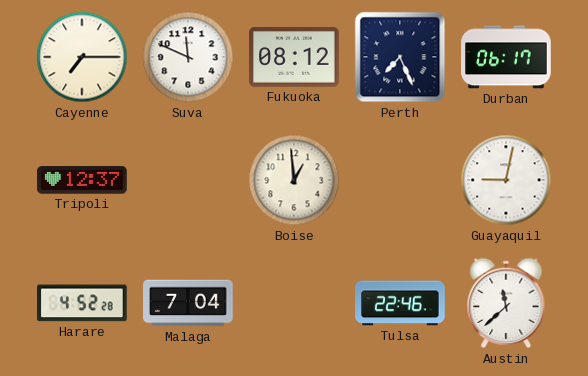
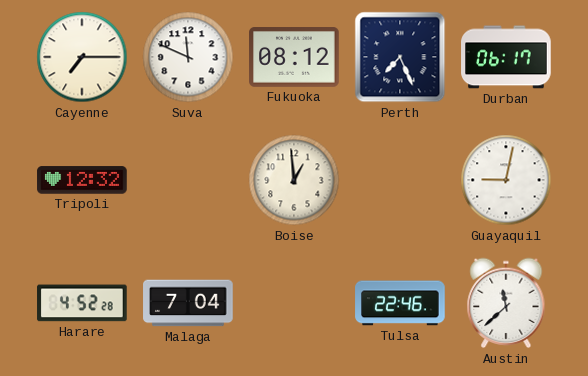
Tripoli: 12:37 -> 12:32
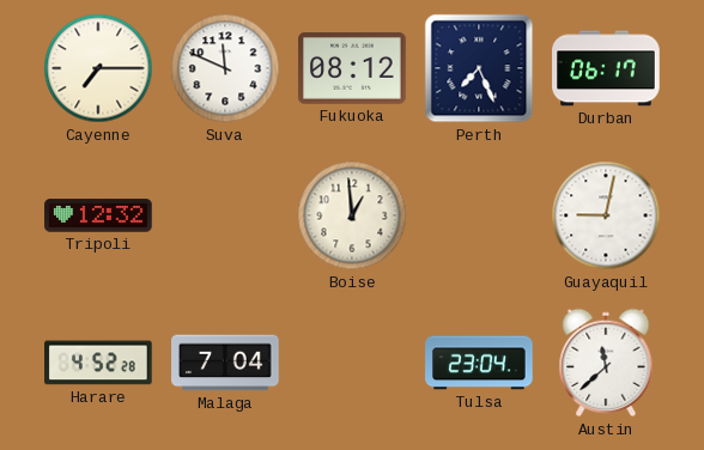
Tulsa: 22:46 -> 23:04
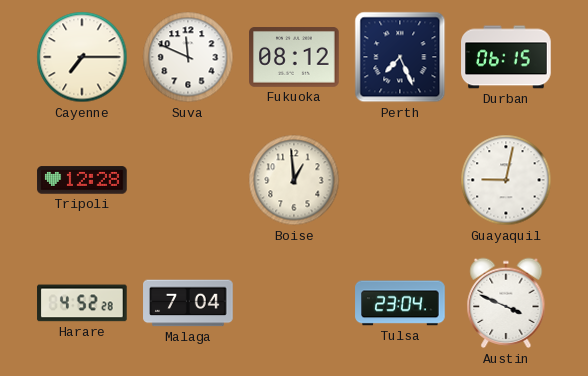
Durban: 06:17 -> 06:15
Tripoli: 12:32 -> 12:28
Austin: 11:38 -> 3:49
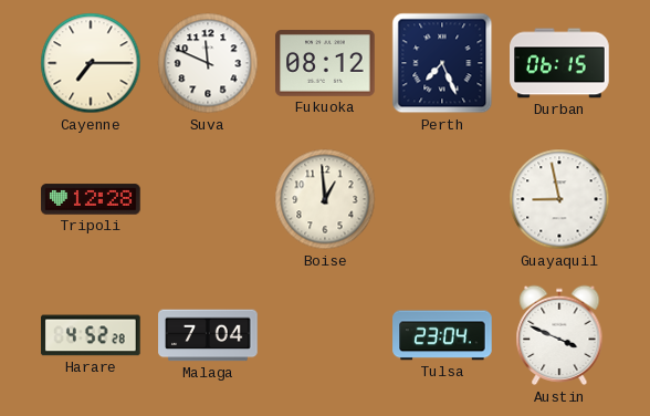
Guayaquil: 9:02 -> 8:58
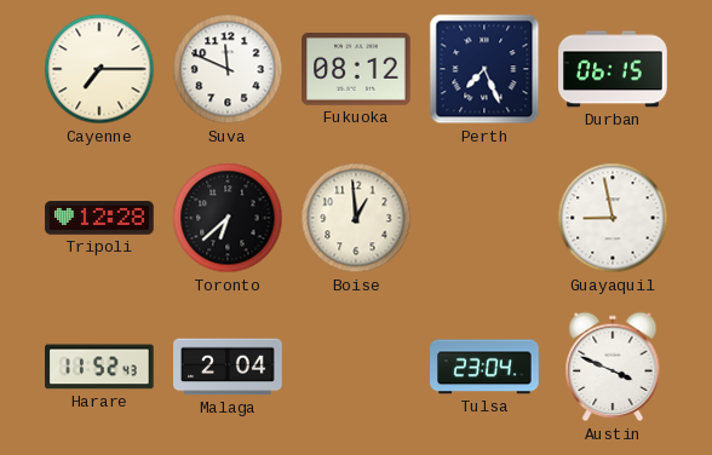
Toronto: none -> 6:38
Harare: 4:52 -> 11:52
Malaga: 7:04 -> 2:04
